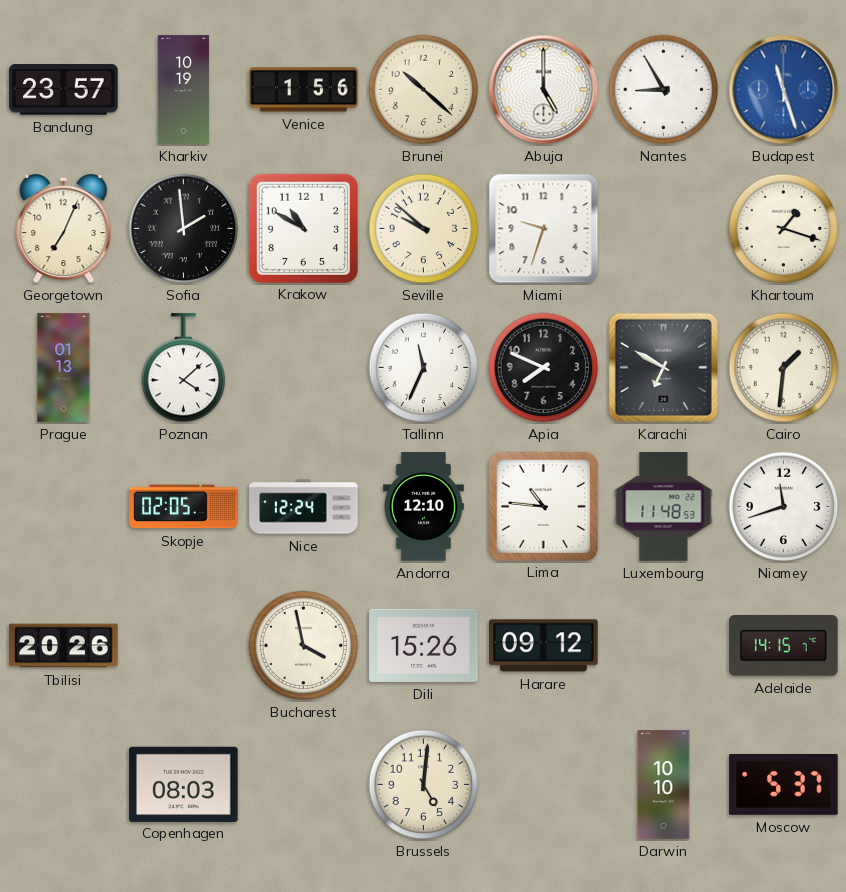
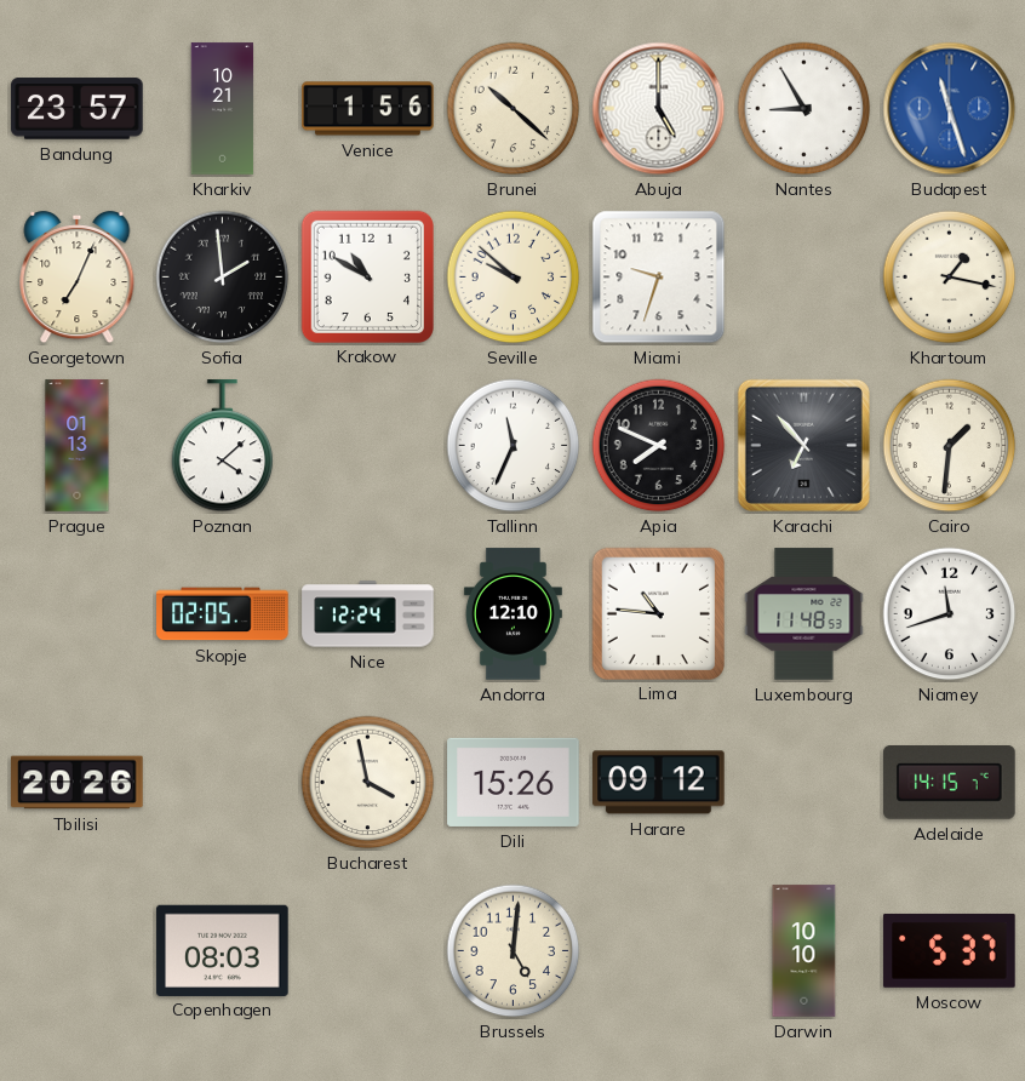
Kharkiv: 10:19 -> 10:21
Khartoum: 1:18 -> 1:17
Karachi: 6:50 -> 6:53
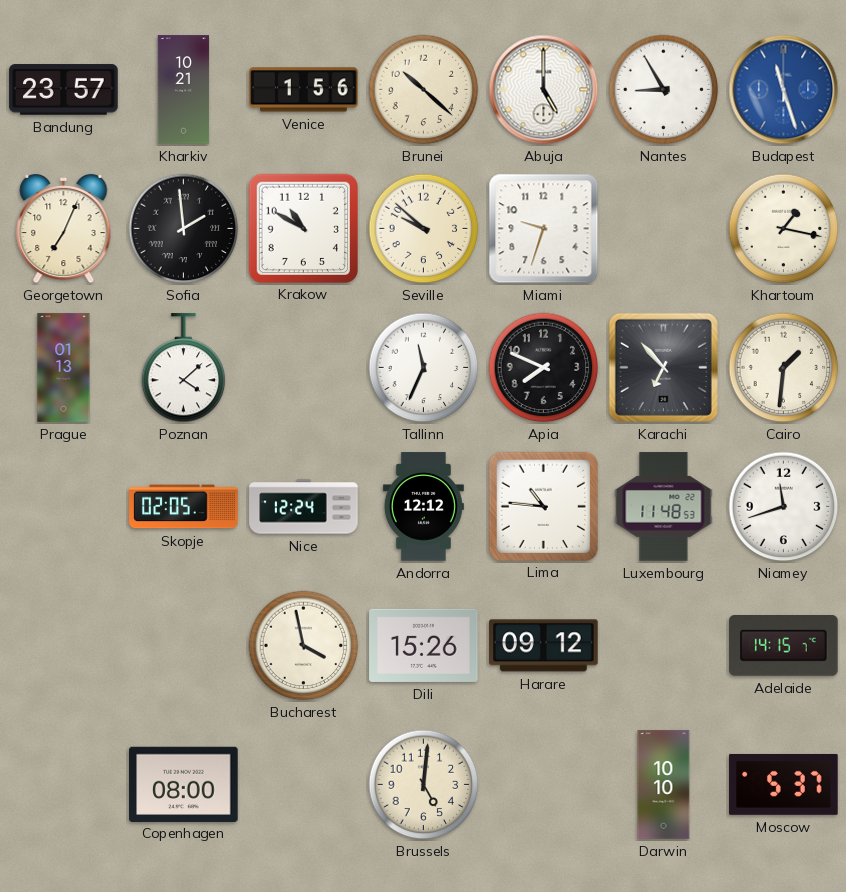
Andorra: 12:10 -> 12:12
Tbilisi: 20:26 -> none
Copenhagen: 08:03 -> 08:00
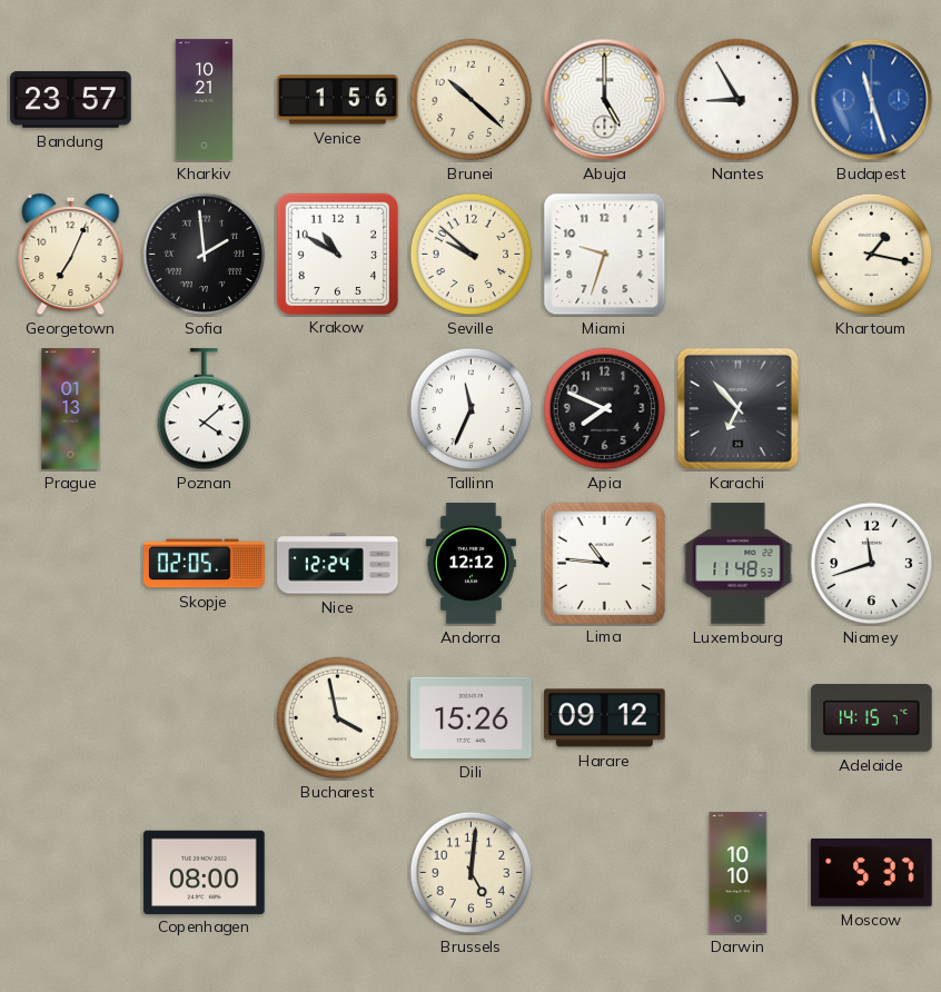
Cairo: 1:31 -> none
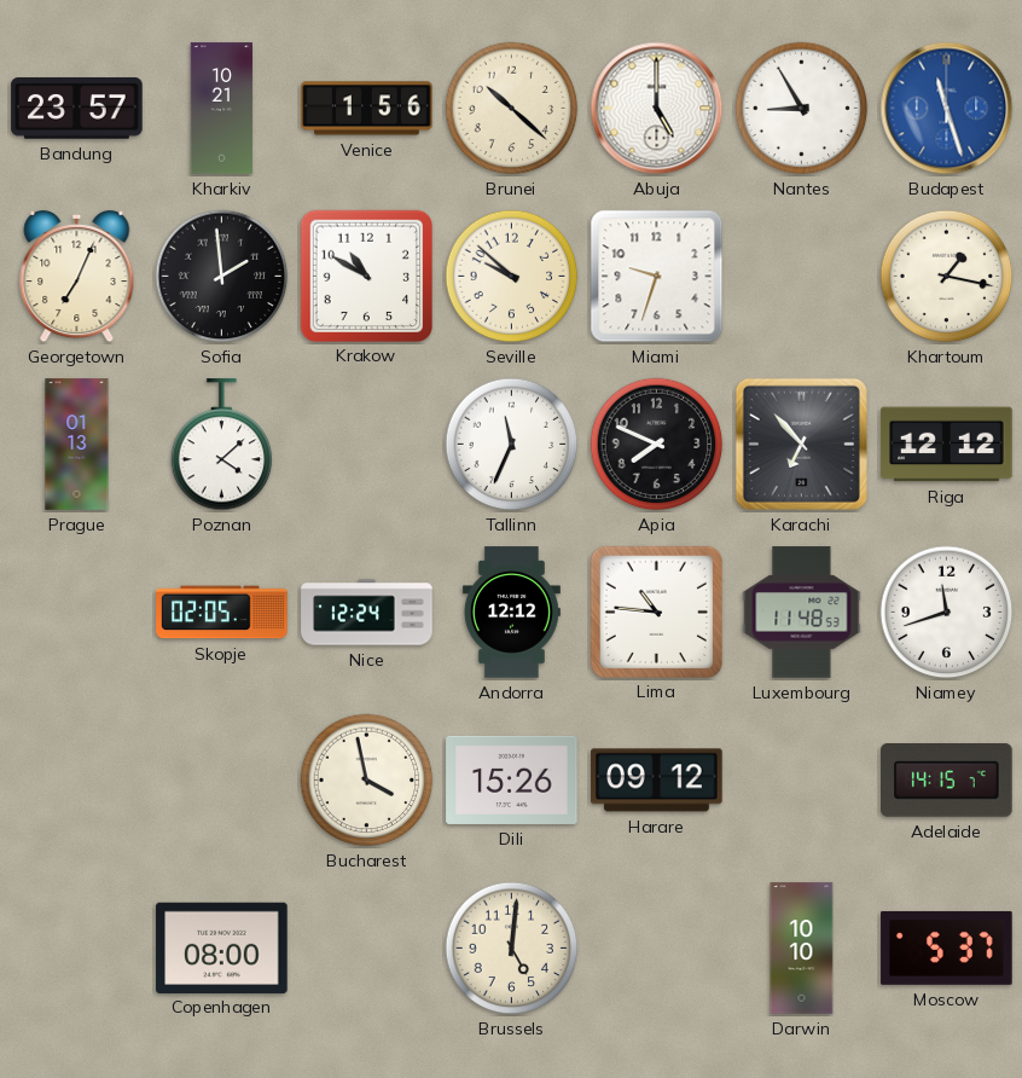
Riga: none -> 12:12
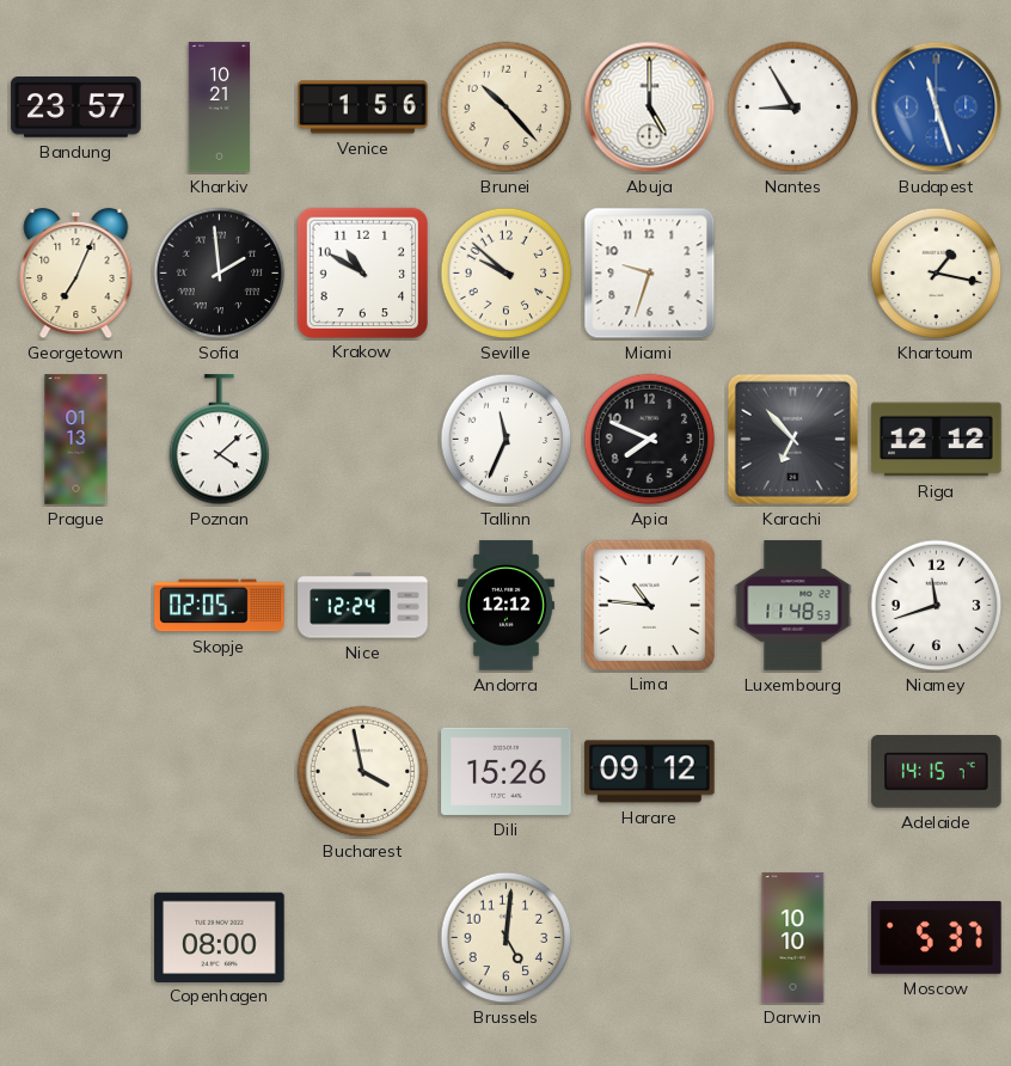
Brunei: 10:22 -> 10:23
